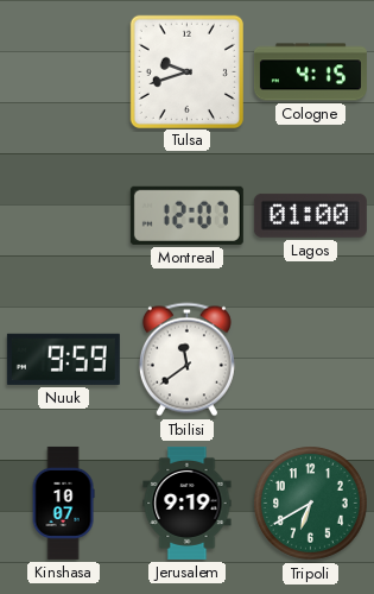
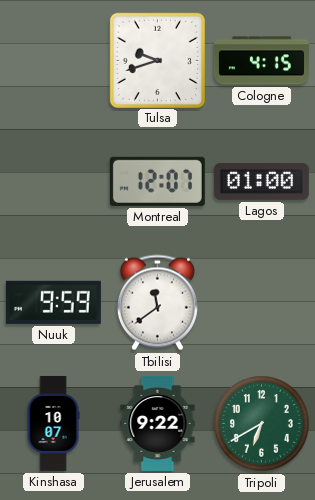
Jerusalem: 9:19 -> 9:22
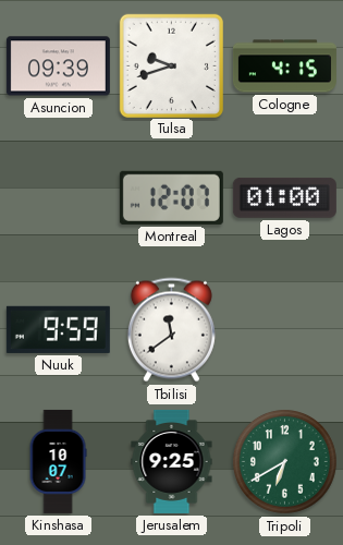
Asuncion: none -> 09:39
Jerusalem: 9:22 -> 9:25
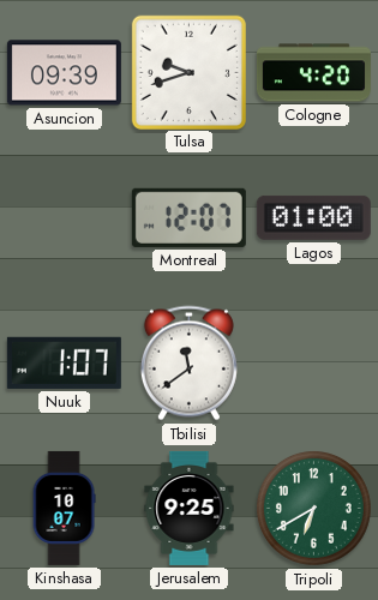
Cologne: 4:15 -> 4:20
Nuuk: 9:59 -> 1:07
